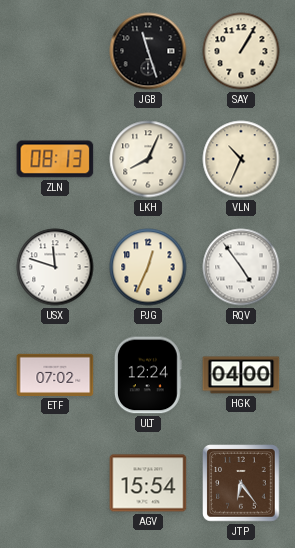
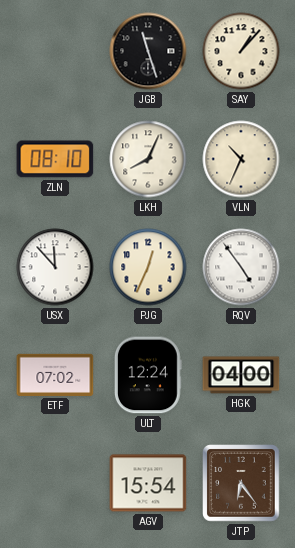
SAY: 1:05 -> 1:07
ZLN: 08:13 -> 08:10
USX: 11:48 -> 11:53
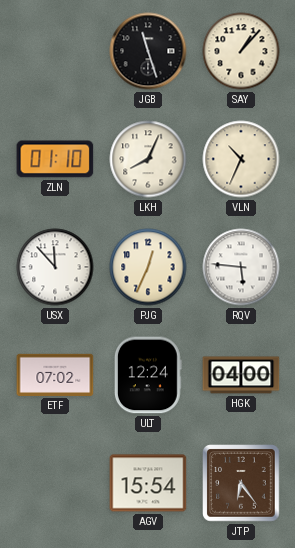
ZLN: 08:10 -> 01:10
RQV: 4:54 -> 5:46
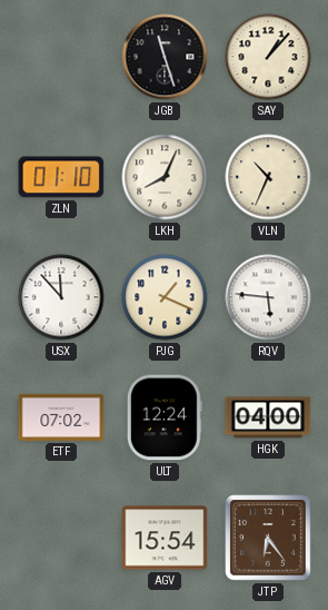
PJG: 12:34 -> 1:19
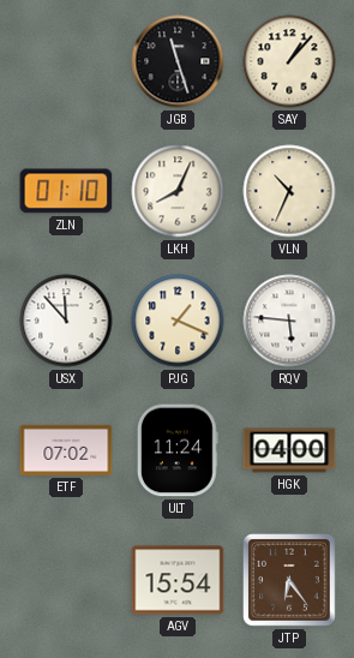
ULT: 12:24 -> 11:24
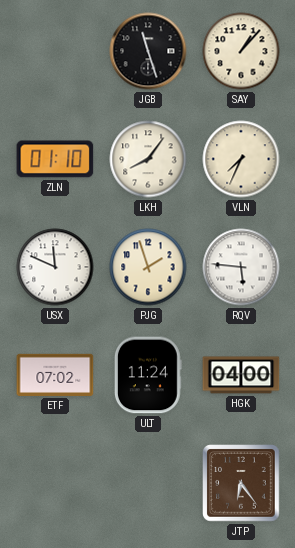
LKH: 8:04 -> 8:06
VLN: 10:34 -> 7:34
USX: 11:53 -> 11:49
PJG: 1:19 -> 1:57
AGV: 15:54 -> none
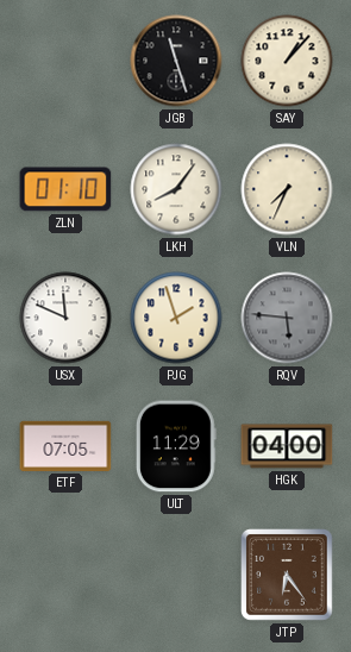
RQV dial: white -> grey
ETF: 07:02 -> 07:05
ULT: 11:24 -> 11:29
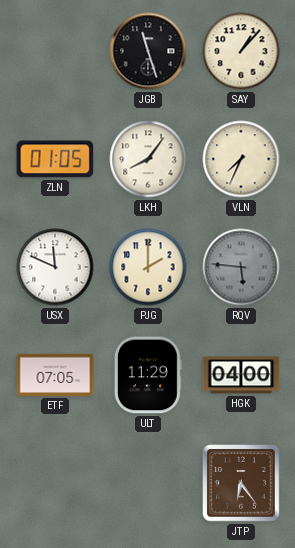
ZLN: 01:10 -> 01:05
PJG: 1:57 -> 2:00
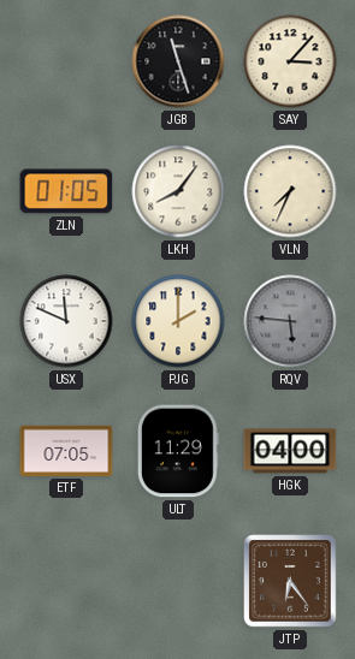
SAY: 1:07 -> 3:07
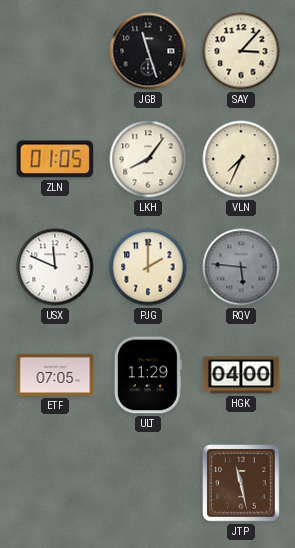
JTP: 6:24 -> 11:28
